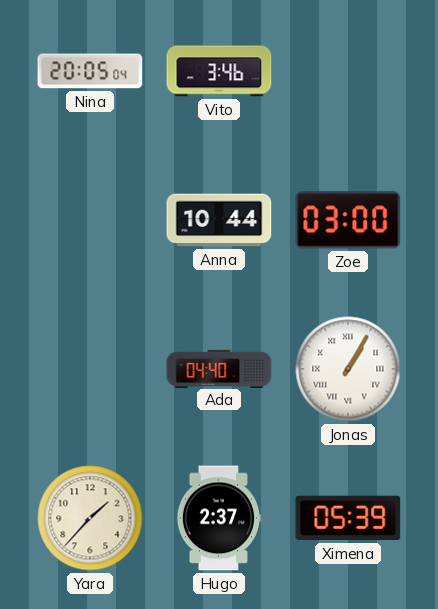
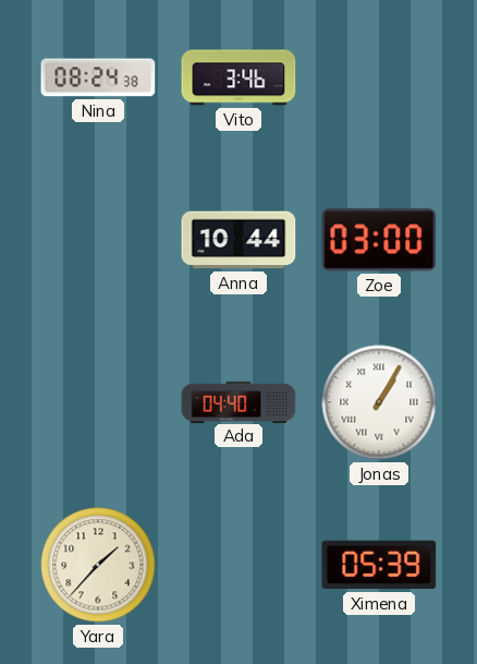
Nina: 20:05 -> 08:24
Hugo: 2:37 -> none
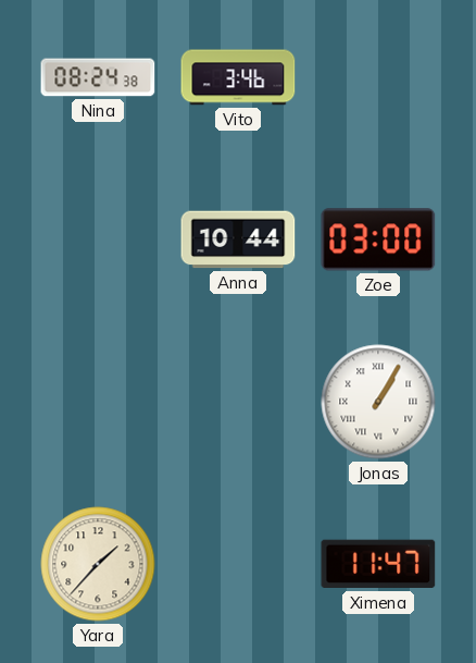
Ada: 04:40 -> none
Ximena: 05:39 -> 11:47
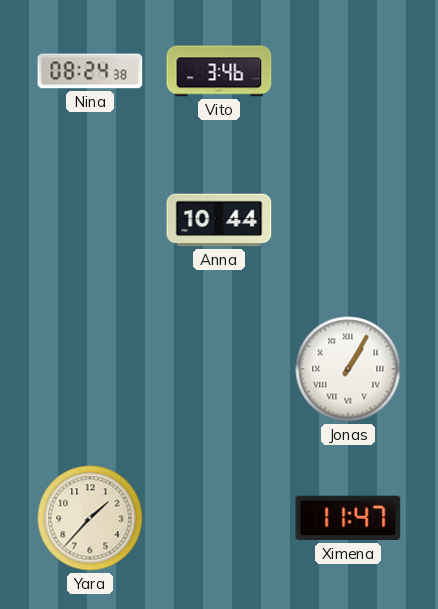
Zoe: 03:00 -> none
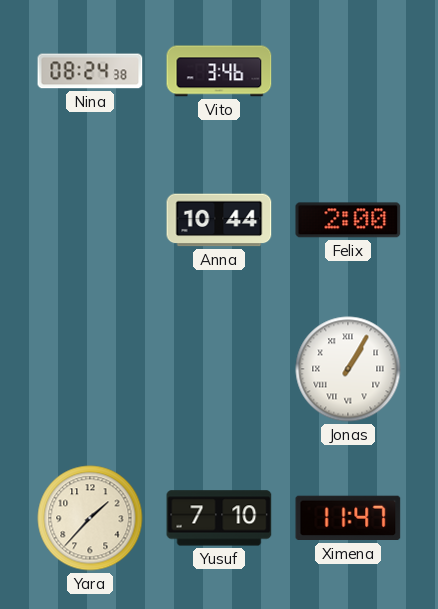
Felix: none -> 2:00
Yusuf: none -> 7:10
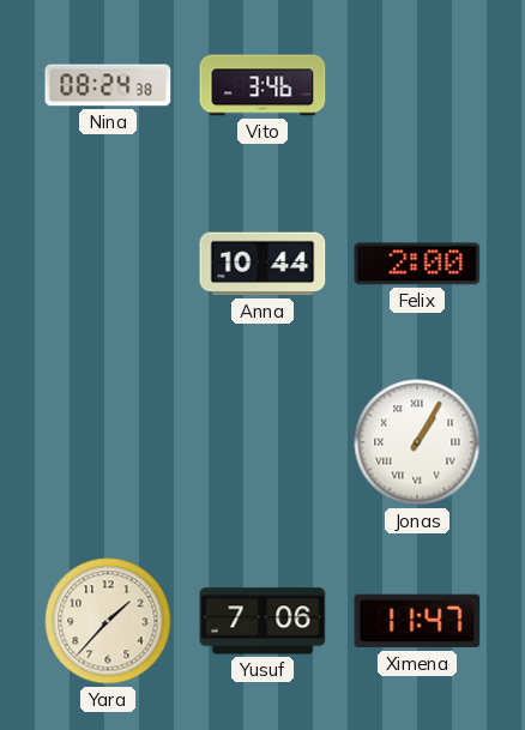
Yusuf: 7:10 -> 7:06
